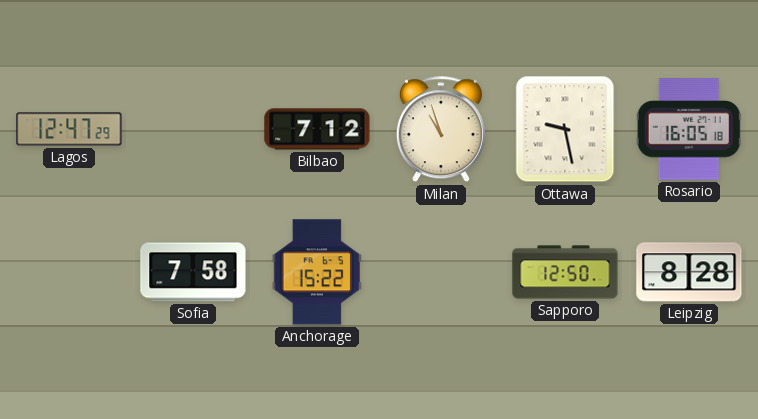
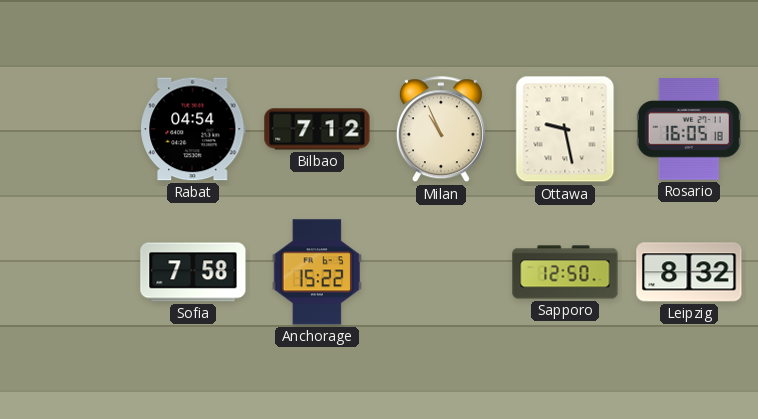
Lagos: 12:47 -> none
Rabat: none -> 04:54
Milan: 10:57 -> 10:56
Leipzig: 8:28 -> 8:32
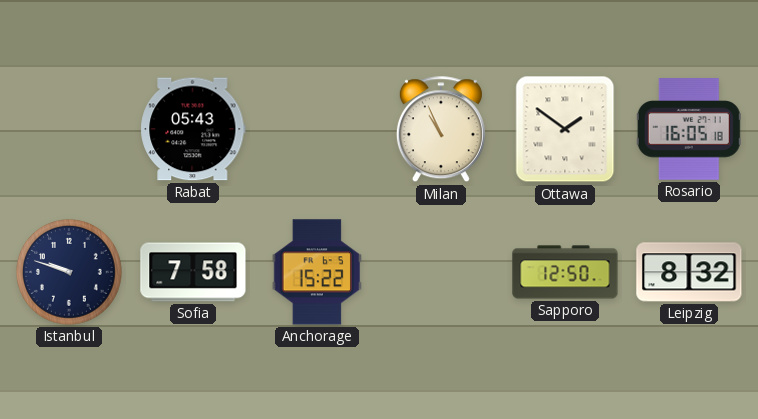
Rabat: 04:54 -> 05:43
Bilbao: 7:12 -> none
Ottawa: 9:28 -> 1:51
Istanbul: none -> 9:48
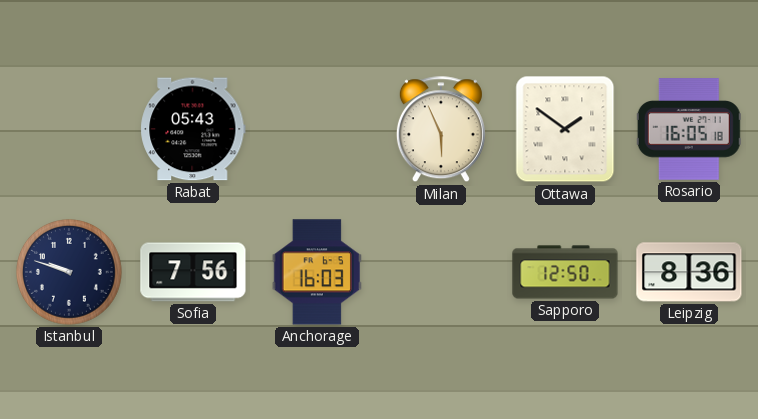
Milan: 10:56 -> 5:56
Sofia: 7:58 -> 7:56
Anchorage: 15:22 -> 16:03
Leipzig: 8:32 -> 8:36
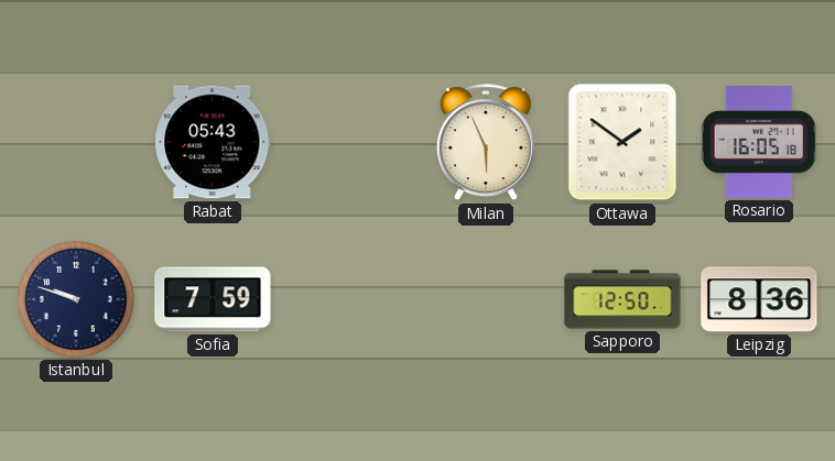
Sofia: 7:56 -> 7:59
Anchorage: 16:03 -> none
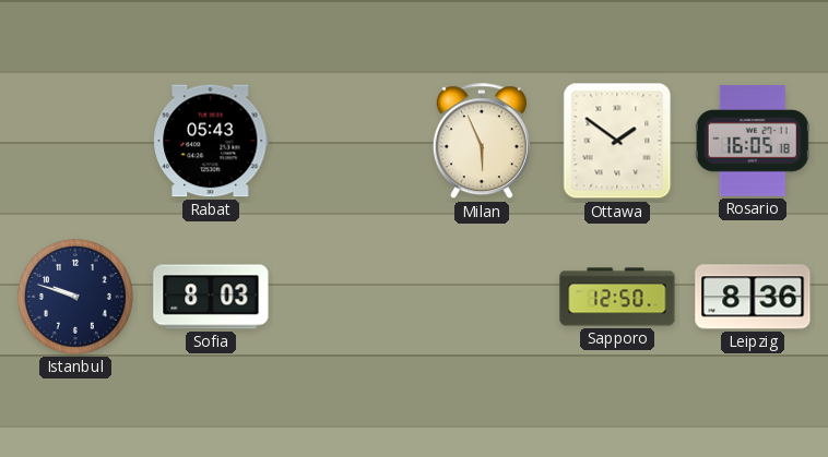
Sofia: 7:59 -> 8:03
